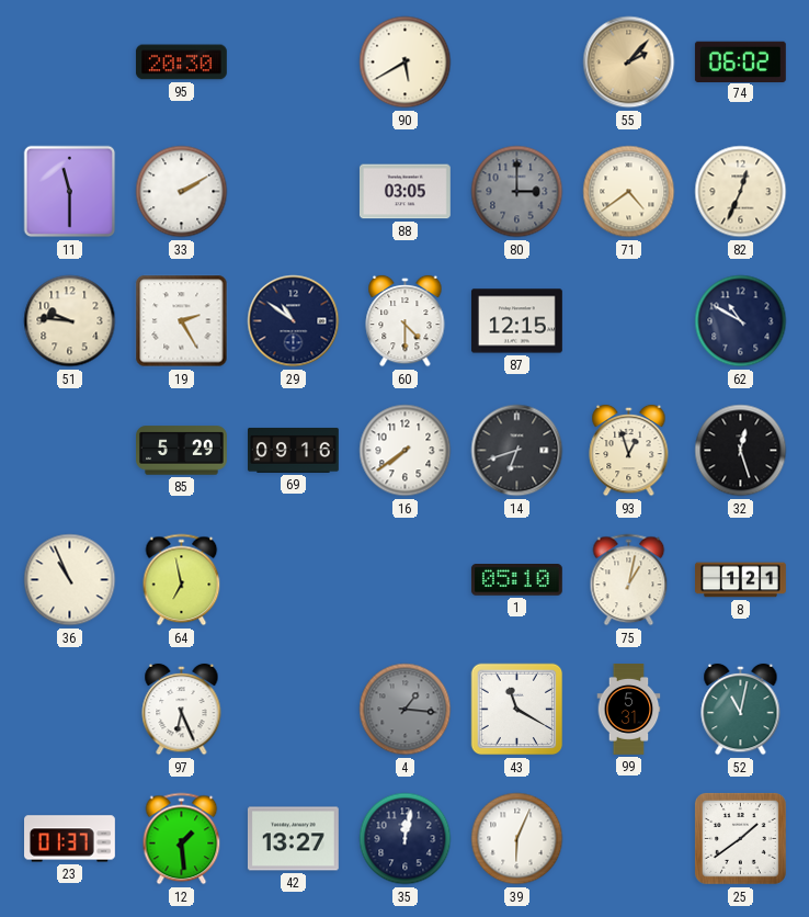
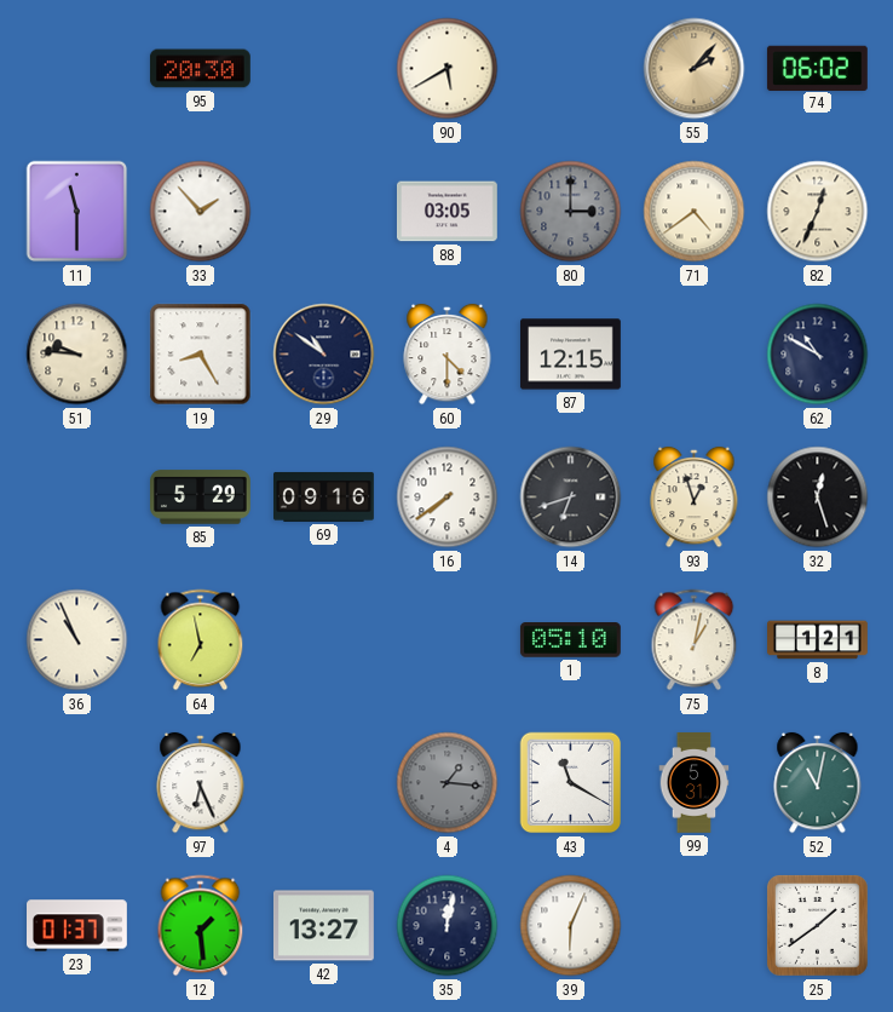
33: 2:10 -> 1:53
19: 2:25 -> 8:25
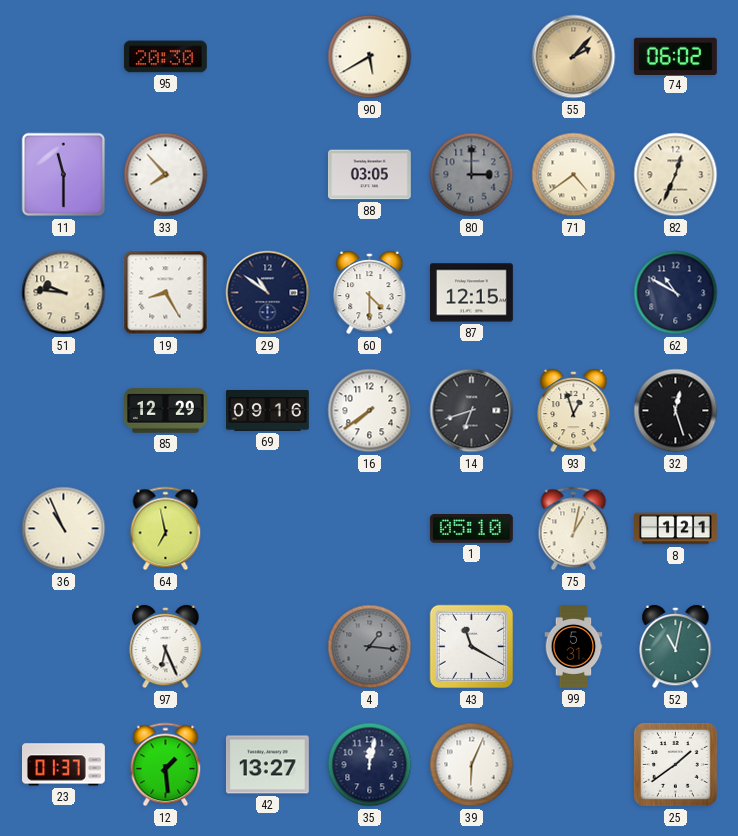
33: 1:53 -> 7:53
85: 5:29 -> 12:29
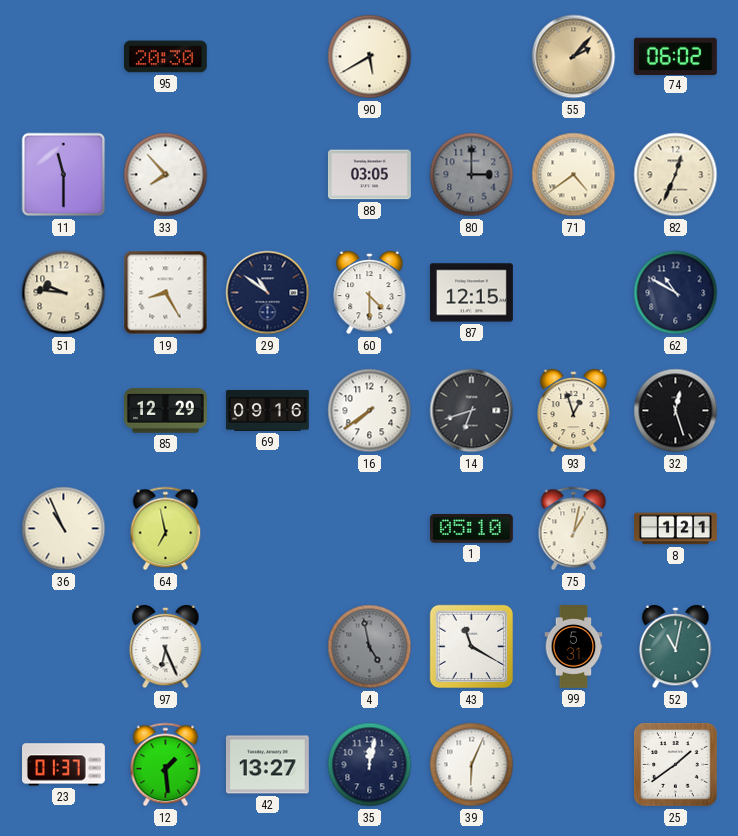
4: 1:16 -> 4:58
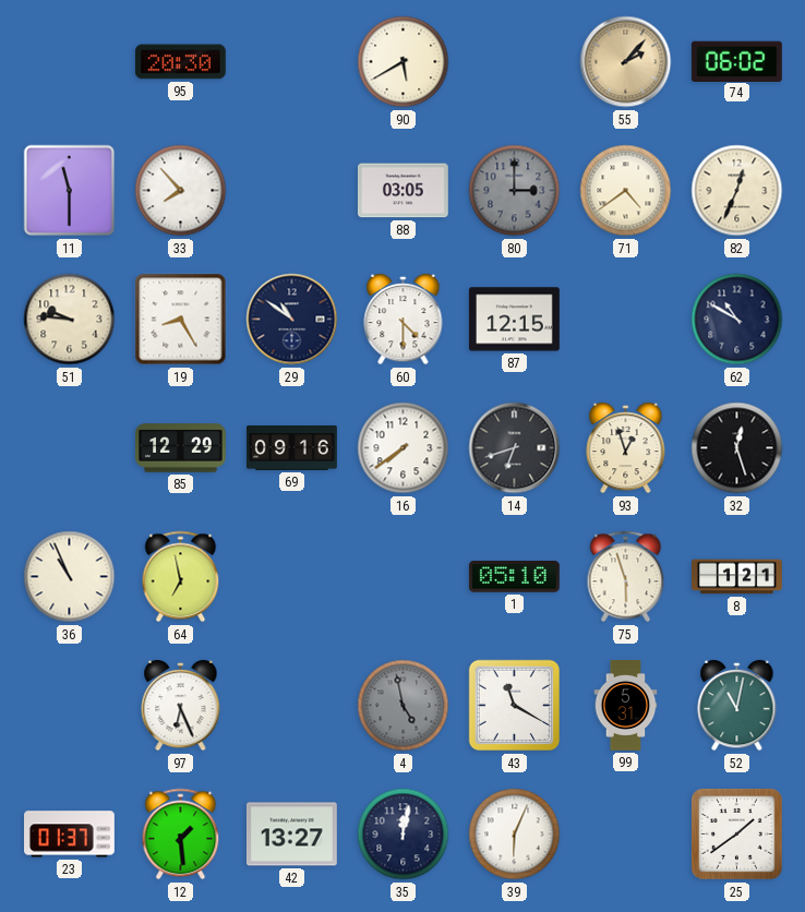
75: 1:02 -> 5:57
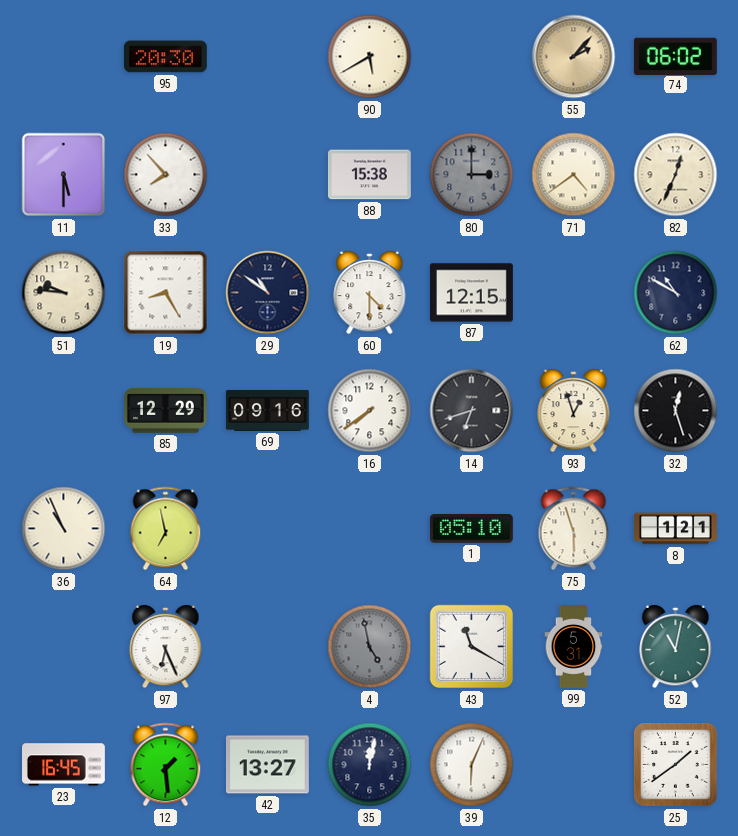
11: 11:30 -> 5:30
88: 03:05 -> 15:38
23: 01:37 -> 16:45
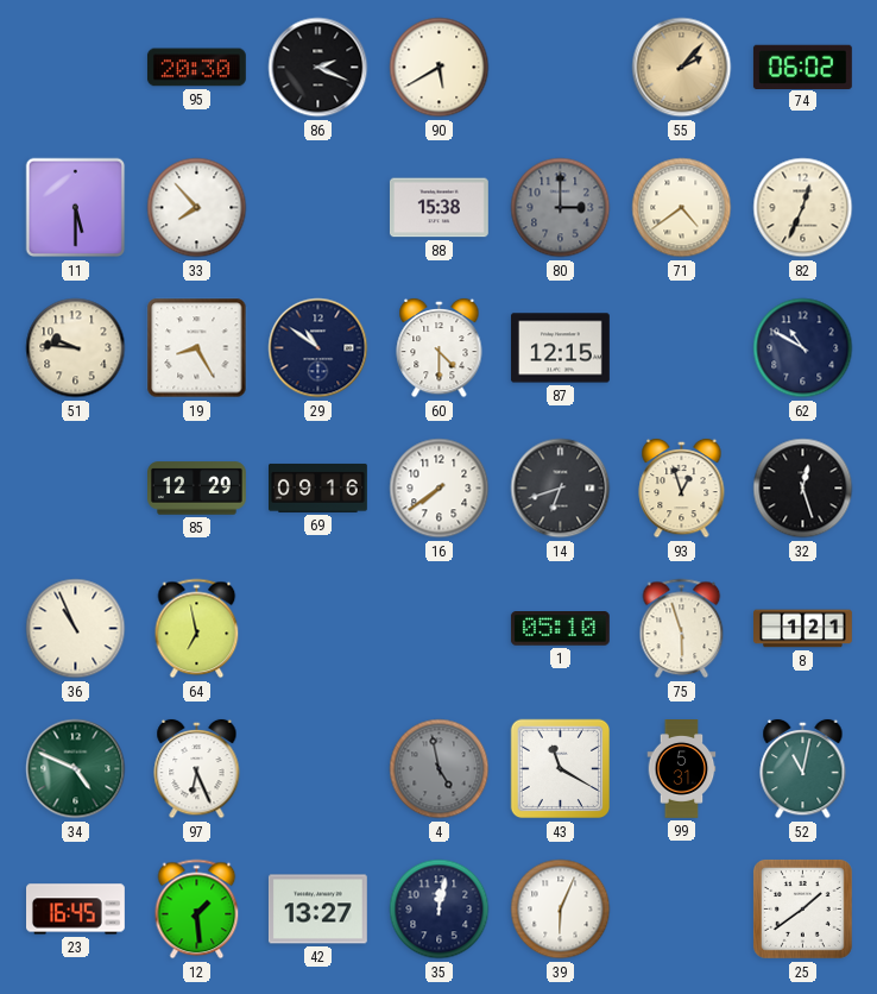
86: none -> 2:19
34: none -> 4:49
